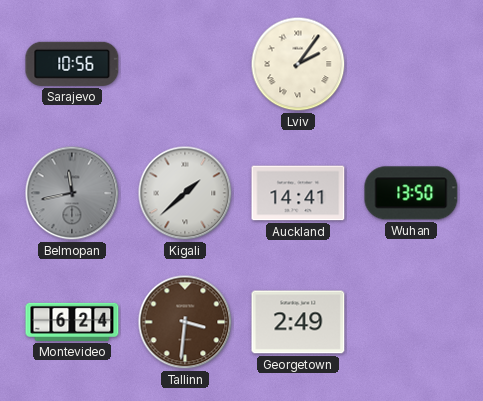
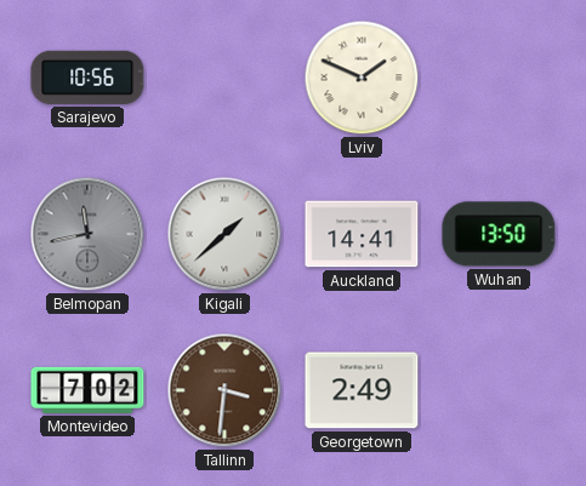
Lviv: 2:06 -> 1:49
Montevideo: 6:24 -> 7:02
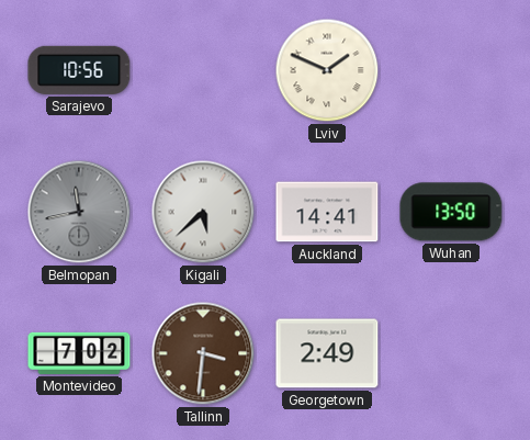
Kigali: 1:38 -> 5:38
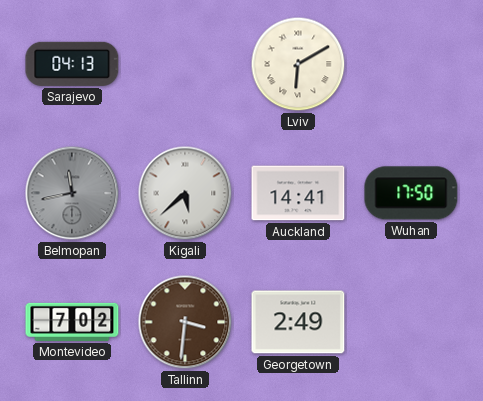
Sarajevo: 10:56 -> 04:13
Lviv: 1:49 -> 6:10
Wuhan: 13:50 -> 17:50
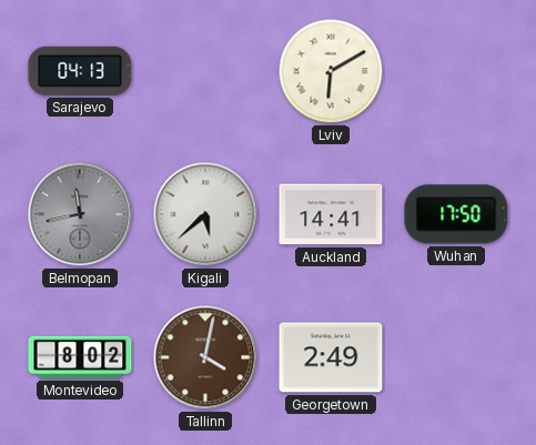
Montevideo: 7:02 -> 8:02
Tallinn: 3:31 -> 4:02
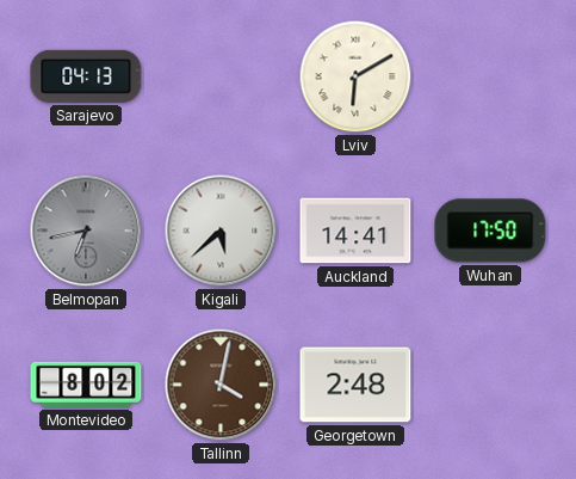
Belmopan: 11:43 -> 6:43
Georgetown: 2:49 -> 2:48
